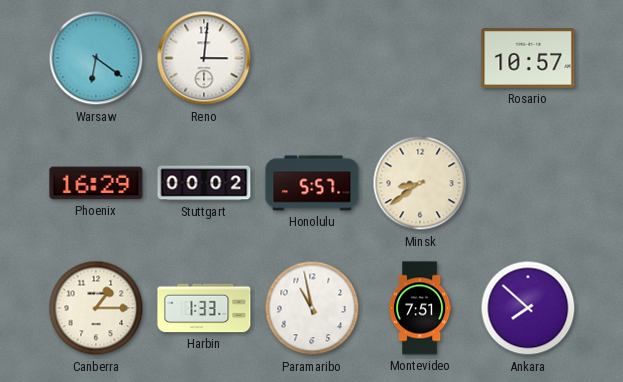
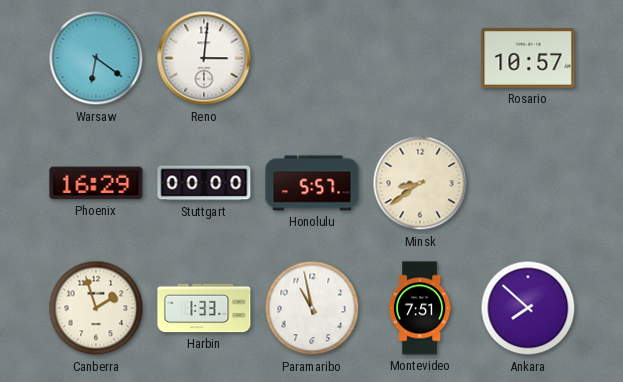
Stuttgart: 00:02 -> 00:00
Canberra: 1:15 -> 1:57
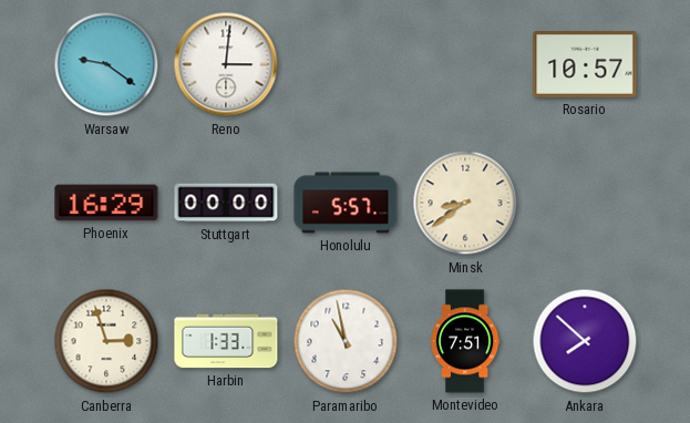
Warsaw: 6:21 -> 9:21
Canberra: 1:57 -> 2:57
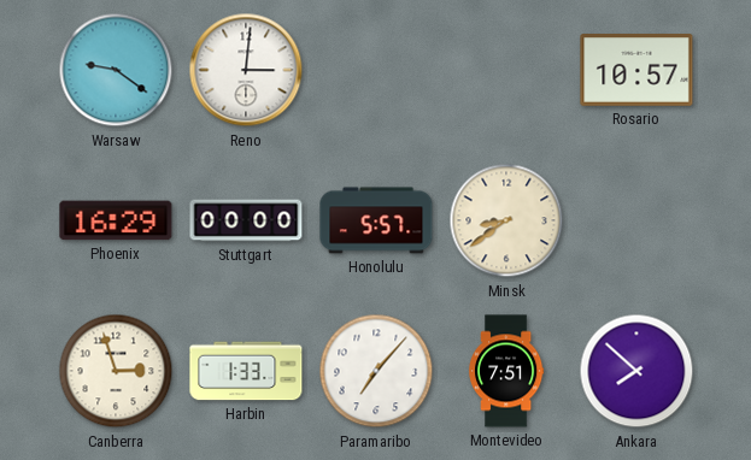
Paramaribo: 10:58 -> 7:07
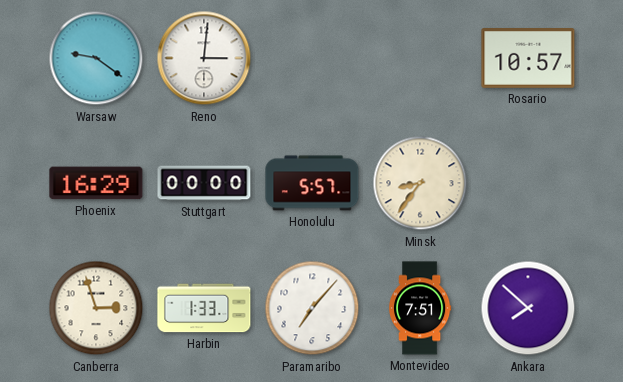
Minsk: 8:39 -> 8:36
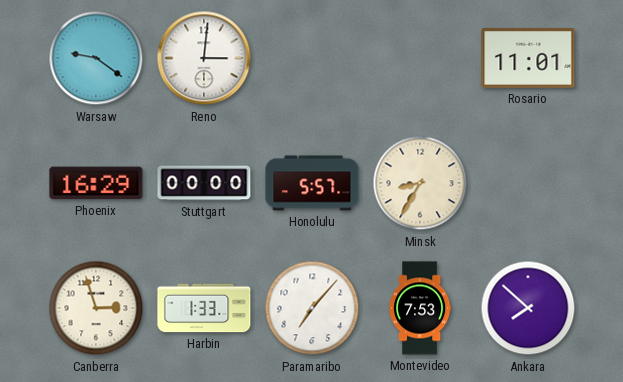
Rosario: 10:57 -> 11:01
Minsk: 8:36 -> 8:35
Montevideo: 7:51 -> 7:53
